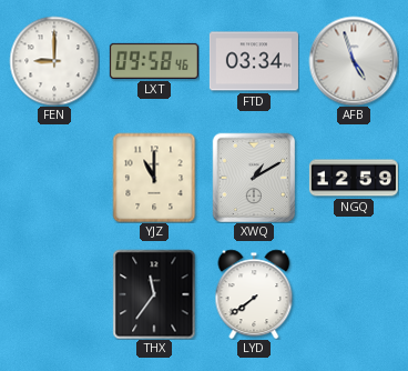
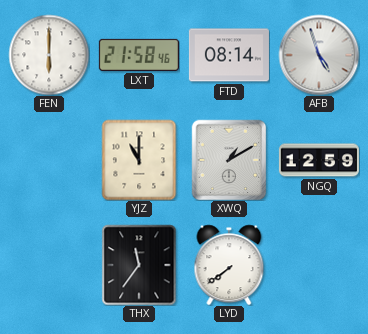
FEN: 9:00 -> 6:00
LXT: 09:58 -> 21:58
FTD: 03:34 -> 08:14
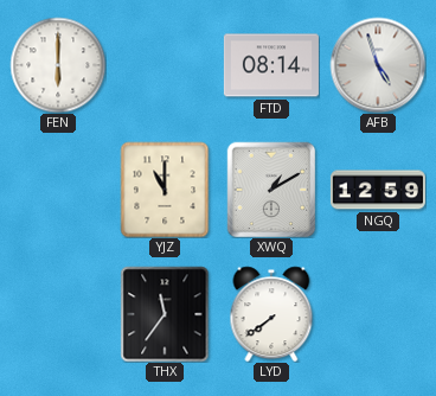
LXT: 21:58 -> none
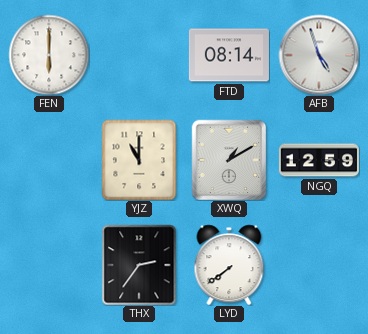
THX: 11:36 -> 2:36
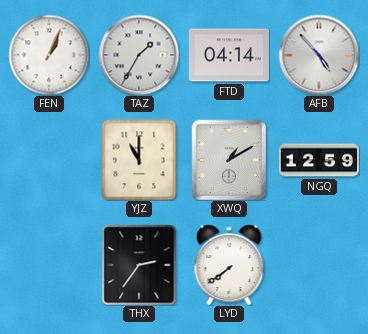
FEN: 6:00 -> 1:04
TAZ: none -> 1:35
FTD: 08:14 -> 04:14
AFB: 4:57 -> 4:53
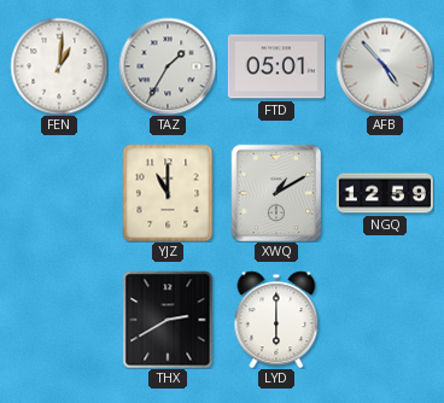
FEN: 1:04 -> 1:01
FTD: 04:14 -> 05:01
THX: 2:36 -> 2:40
LYD: 7:39 -> 6:00
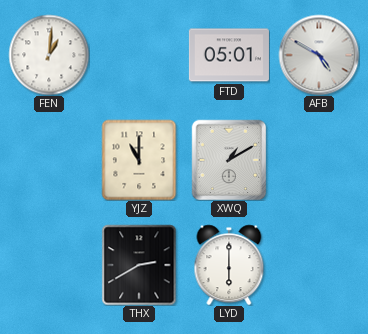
TAZ: 1:35 -> none
AFB: 4:53 -> 4:50
NGQ: 12:59 -> none
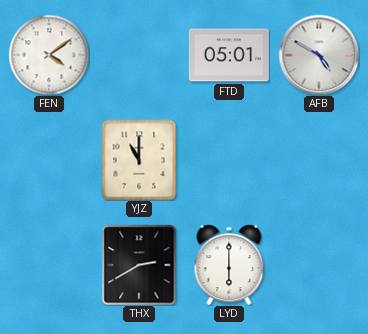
FEN: 1:01 -> 4:09
XWQ: 1:10 -> none
